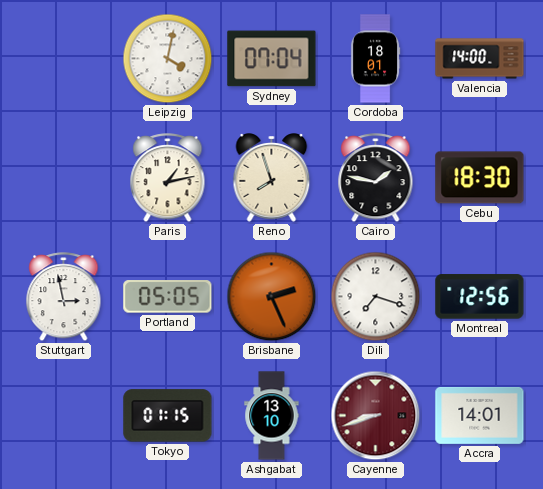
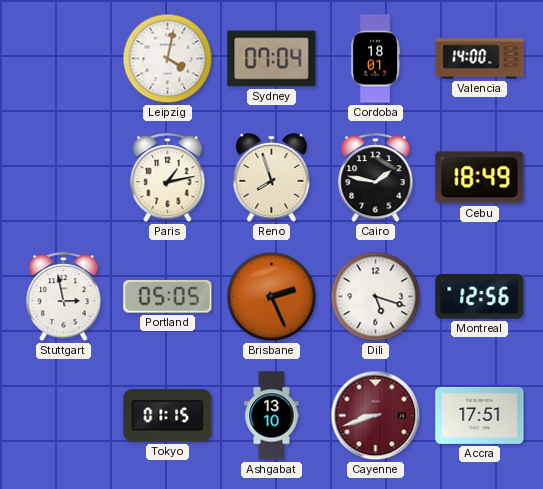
Cebu: 18:30 -> 18:49
Dili: 7:18 -> 5:18
Accra: 14:01 -> 17:51
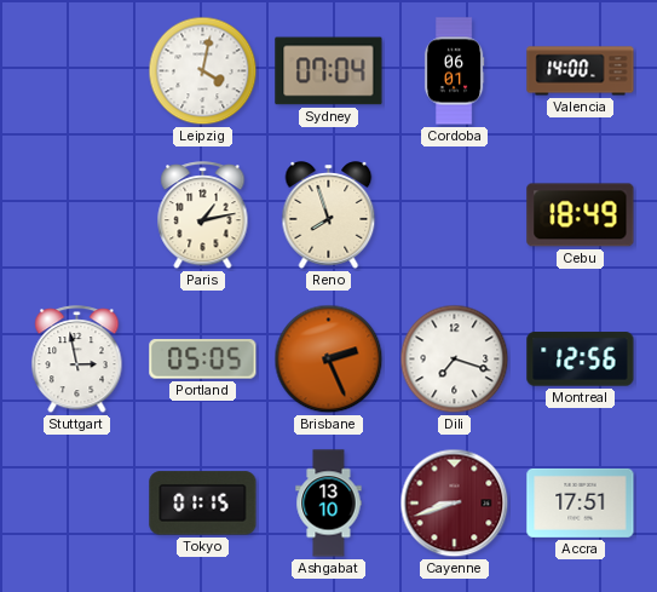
Cordoba: 18:01 -> 06:01
Cairo: 1:47 -> none
Dili: 5:18 -> 7:18
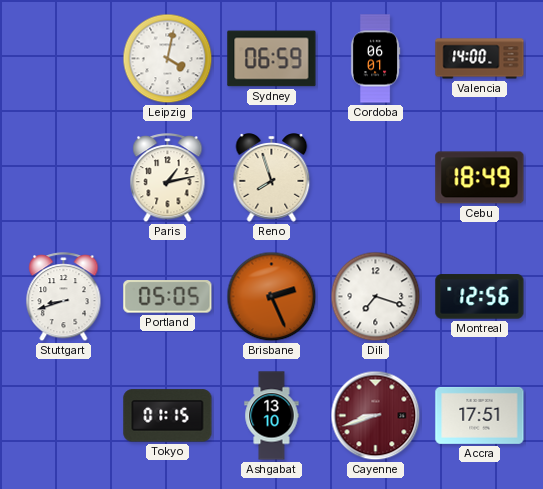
Sydney: 07:04 -> 06:59
Stuttgart: 2:58 -> 8:42
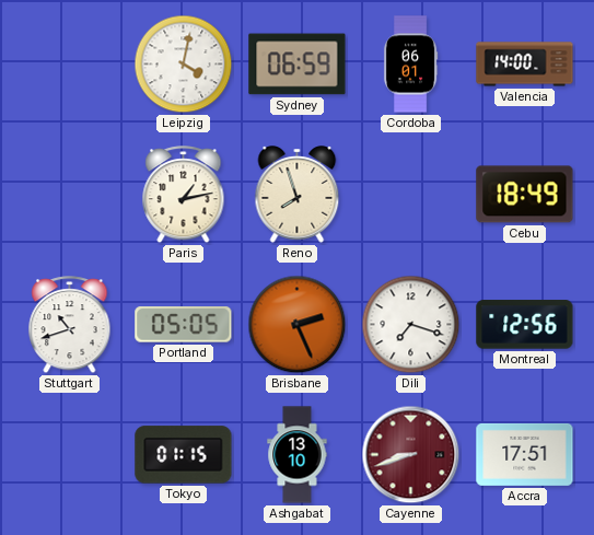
Stuttgart: 8:42 -> 10:42
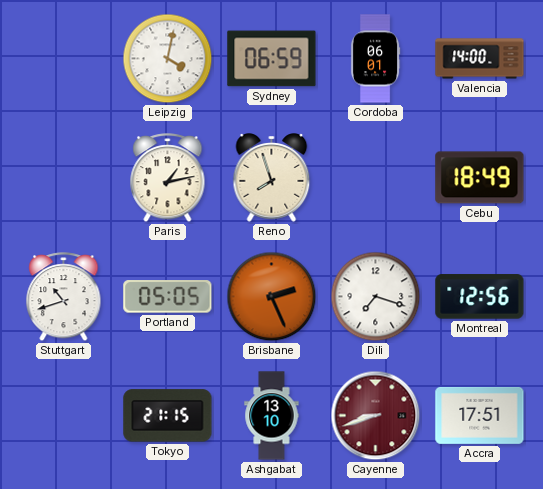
Tokyo: 01:15 -> 21:15
